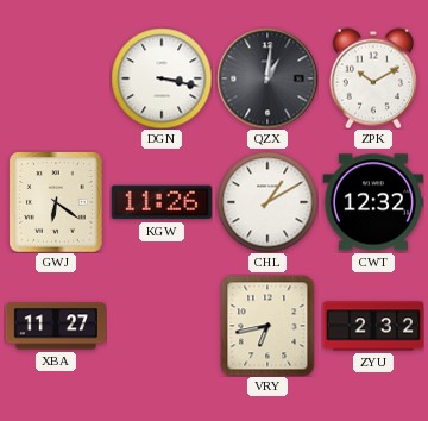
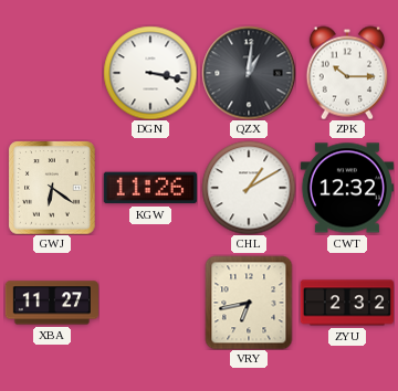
ZPK: 10:10 -> 10:15
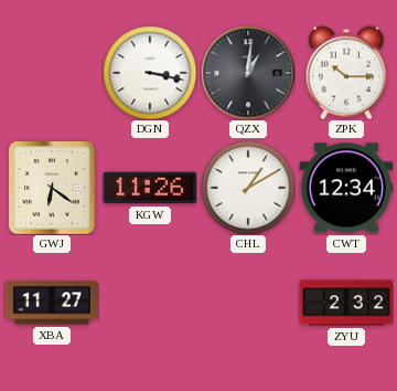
CWT: 12:32 -> 12:34
VRY: 6:43 -> none
